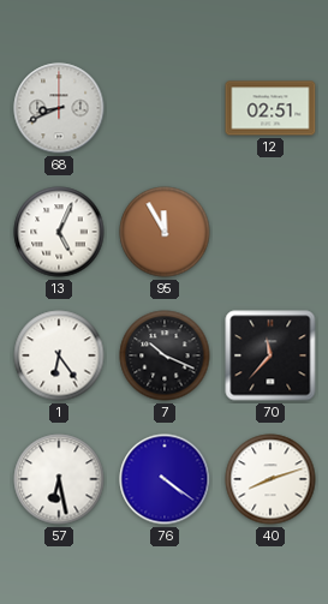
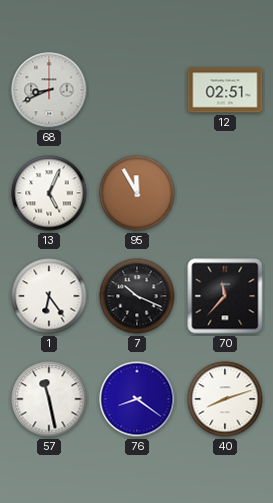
57: 6:28 -> 11:28
76: 4:21 -> 8:21
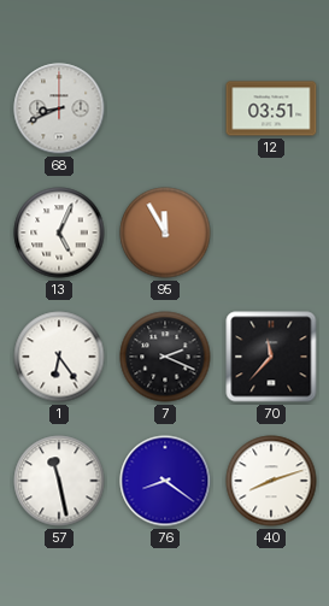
12: 02:51 -> 03:51
7: 10:19 -> 2:19
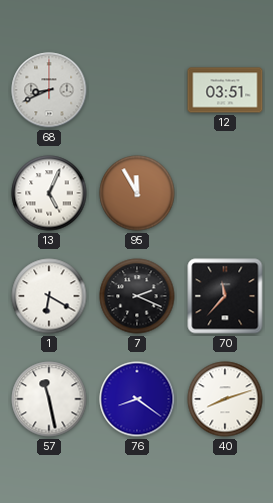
1: 6:24 -> 6:20
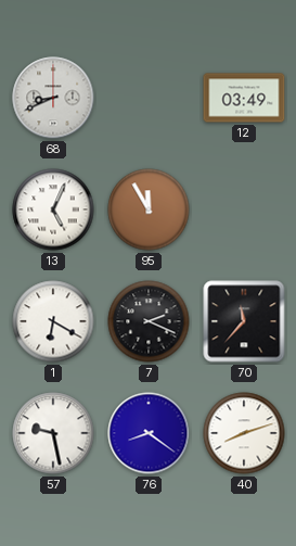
12: 03:51 -> 03:49
57: 11:28 -> 9:28
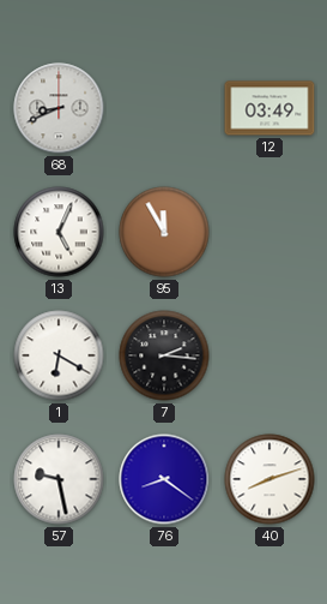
7: 2:19 -> 2:16
70: 11:37 -> none
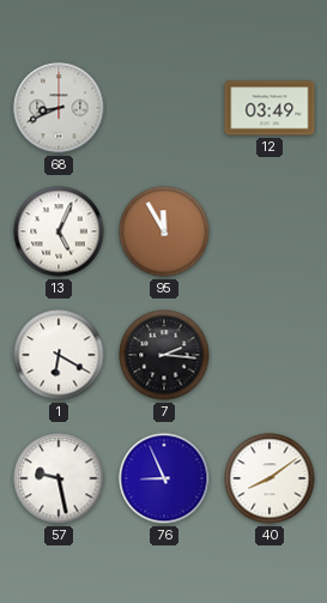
76: 8:21 -> 8:56
40: 8:12 -> 8:09
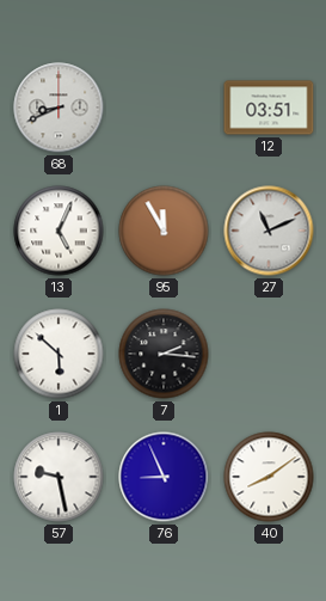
12: 03:49 -> 03:51
27: none -> 11:11
1: 6:20 -> 5:52
